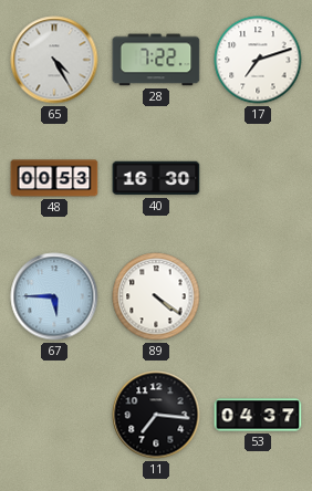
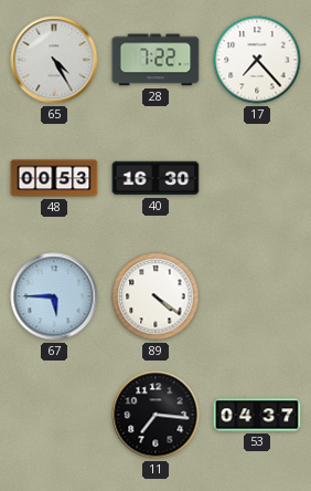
17: 7:12 -> 7:23
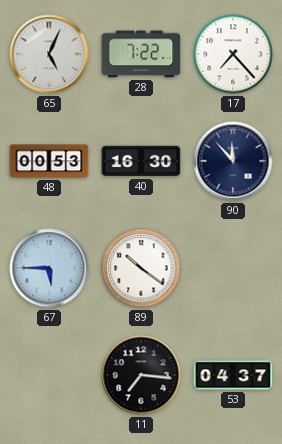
65: 4:25 -> 5:04
90: none -> 11:53
89: 4:21 -> 10:21
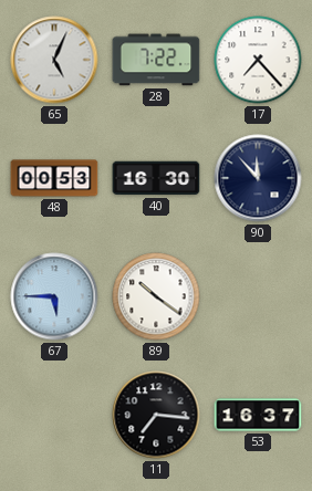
53: 04:37 -> 16:37
